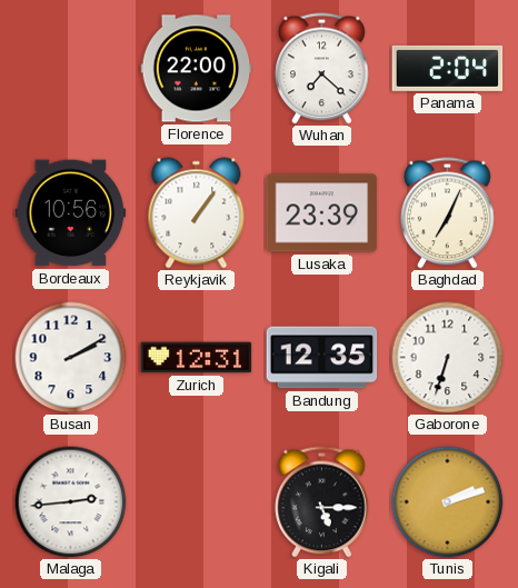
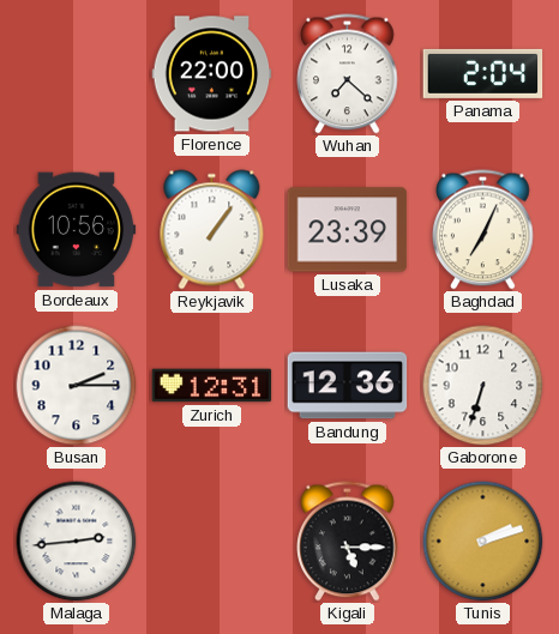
Busan: 2:10 -> 2:15
Bandung: 12:35 -> 12:36
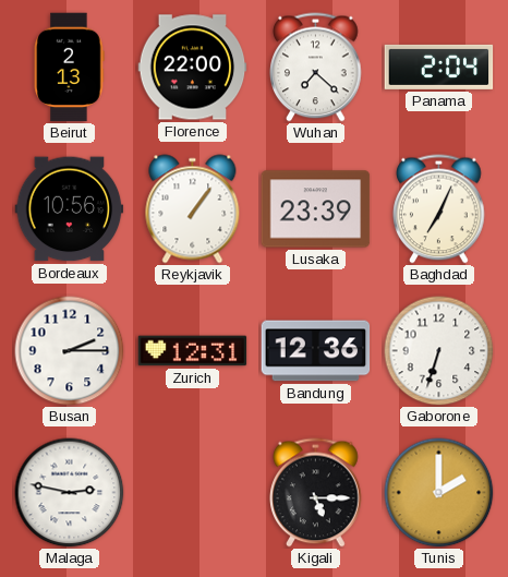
Beirut: none -> 2:13
Malaga: 2:44 -> 2:47
Tunis: 2:12 -> 2:00
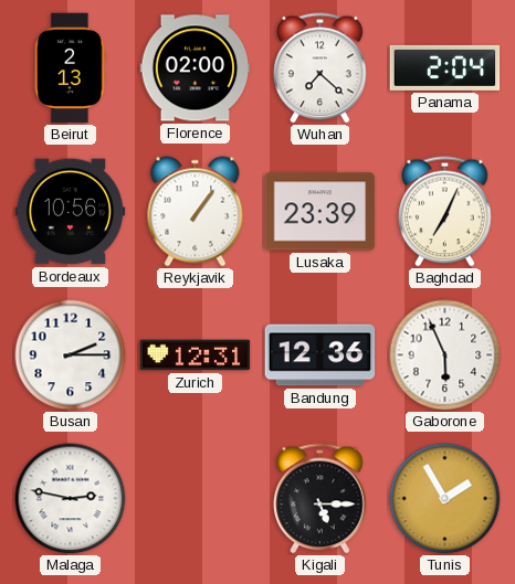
Florence: 22:00 -> 02:00
Gaborone: 6:33 -> 5:56
Tunis: 2:00 -> 1:55
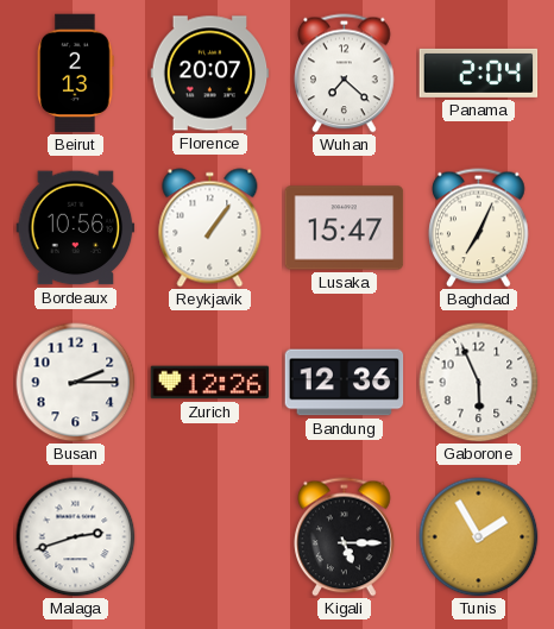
Florence: 02:00 -> 20:07
Lusaka: 23:39 -> 15:47
Zurich: 12:31 -> 12:26
Malaga: 2:47 -> 2:42
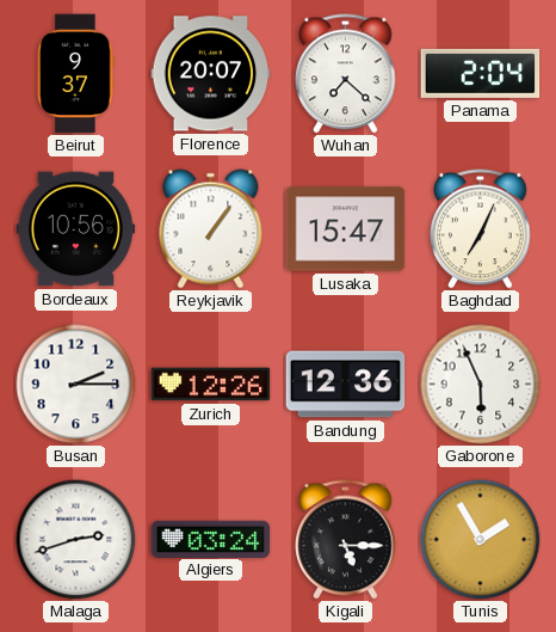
Beirut: 2:13 -> 9:37
Algiers: none -> 03:24
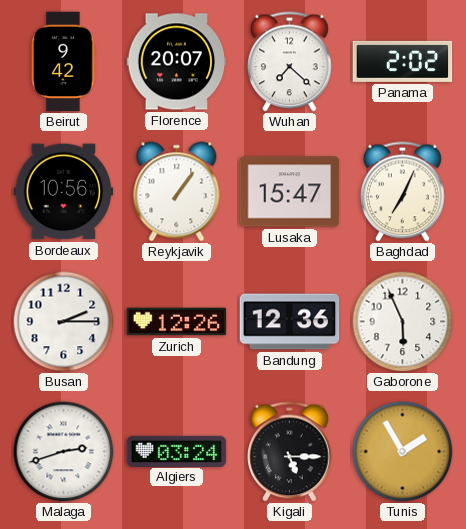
Beirut: 9:37 -> 9:42
Panama: 2:04 -> 2:02
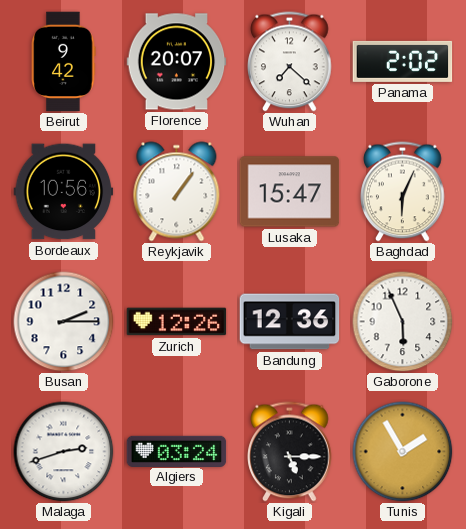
Baghdad: 7:04 -> 6:04
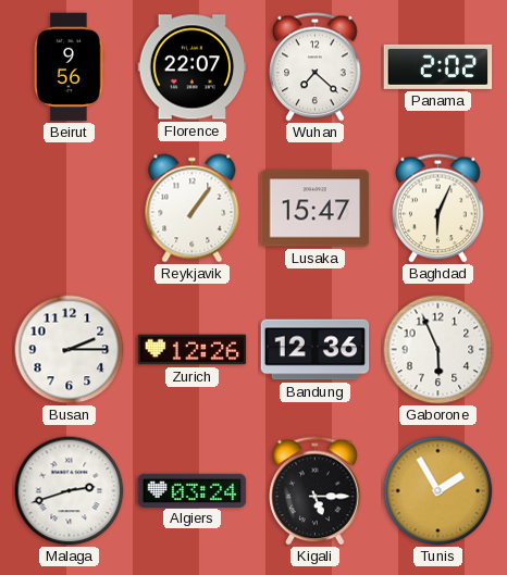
Beirut: 9:42 -> 9:56
Florence: 20:07 -> 22:07
Bordeaux: 10:56 -> none
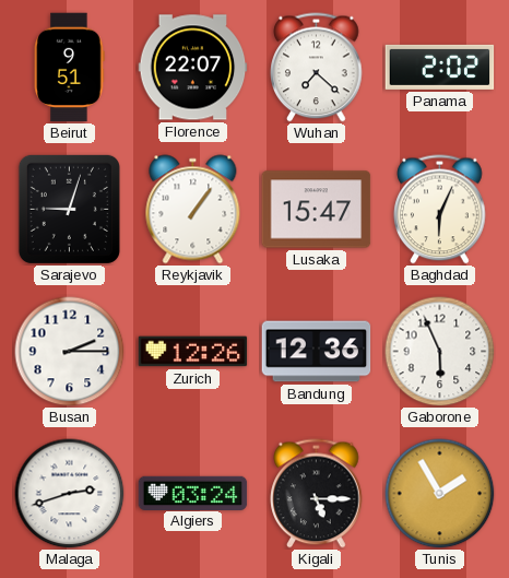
Beirut: 9:56 -> 9:51
Sarajevo: none -> 9:03
